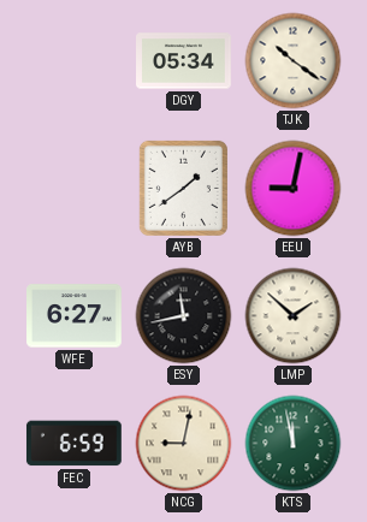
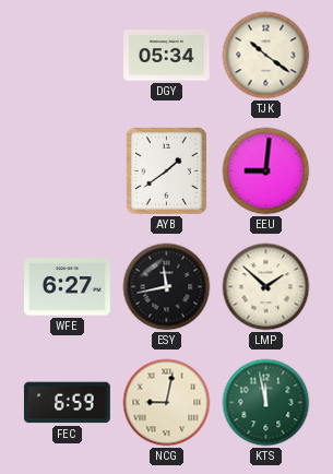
EEU: 9:02 -> 9:01
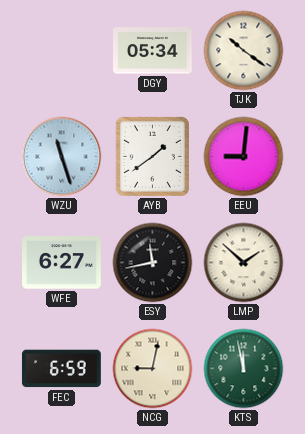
WZU: none -> 11:27
